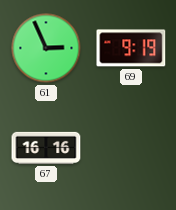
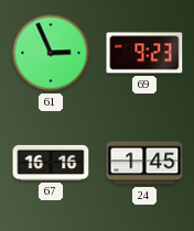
69: 9:19 -> 9:23
24: none -> 1:45
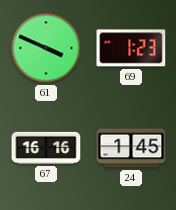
61: 2:56 -> 3:49
69: 9:23 -> 1:23
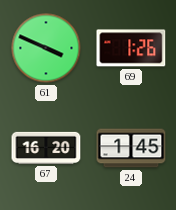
69: 1:23 -> 1:26
67: 16:16 -> 16:20
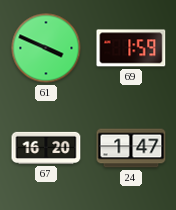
69: 1:26 -> 1:59
24: 1:45 -> 1:47
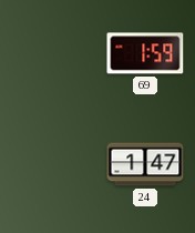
61: 3:49 -> none
67: 16:20 -> none
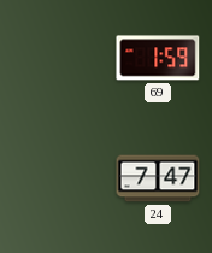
24: 1:47 -> 7:47
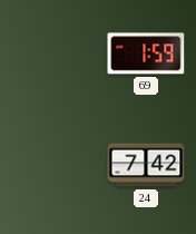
24: 7:47 -> 7:42
